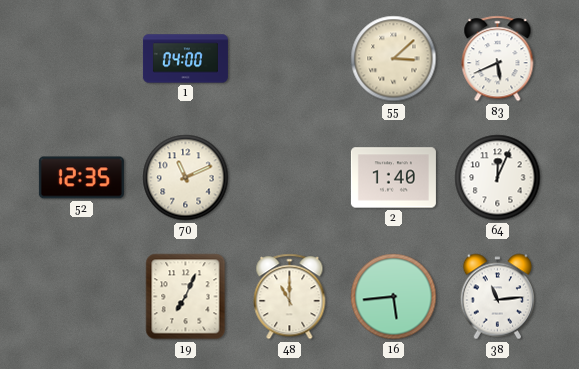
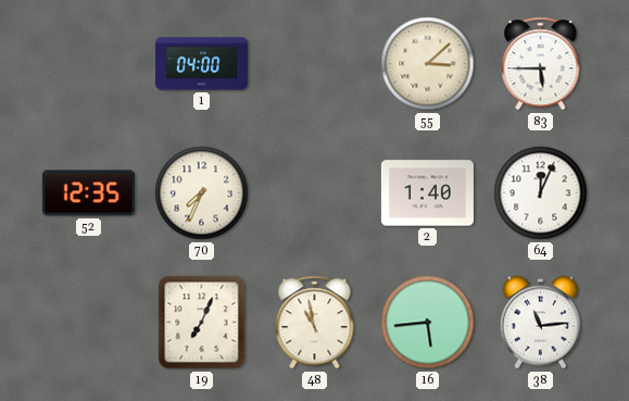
83: 5:41 -> 5:45
70: 11:11 -> 7:34
48: 11:00 -> 10:58
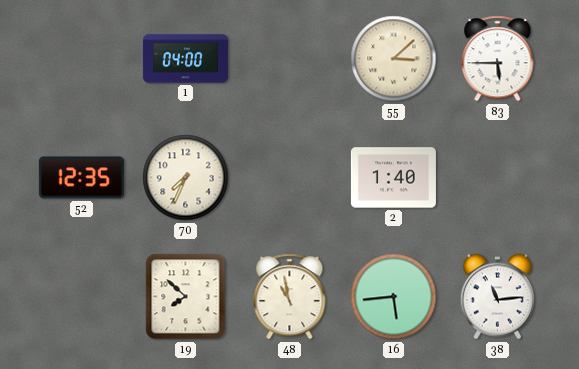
64: 12:04 -> none
19: 7:04 -> 7:52
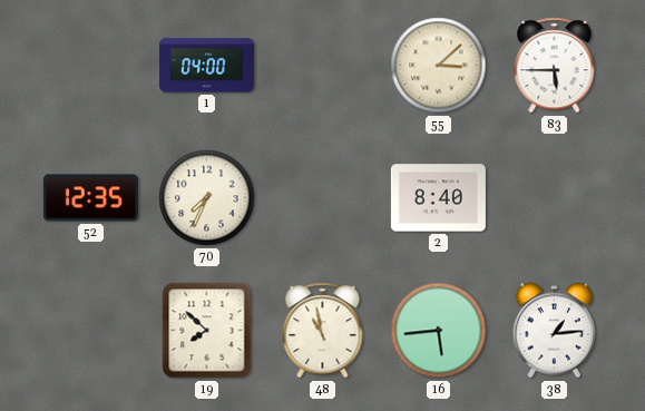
2: 1:40 -> 8:40
38: 11:14 -> 1:14
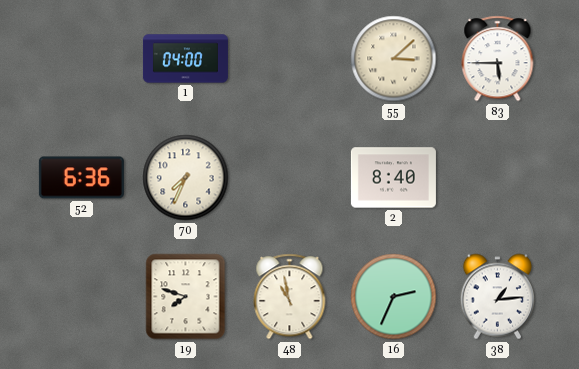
52: 12:35 -> 6:36
19: 7:52 -> 7:48
16: 5:44 -> 2:34
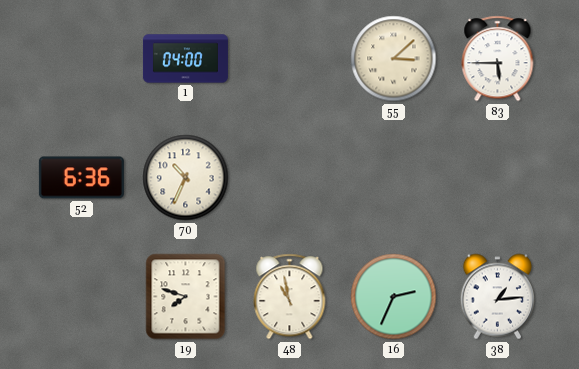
70: 7:34 -> 10:34
2: 8:40 -> none
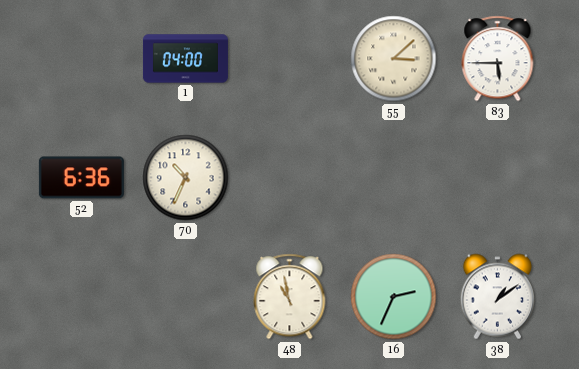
19: 7:48 -> none
38: 1:14 -> 1:09
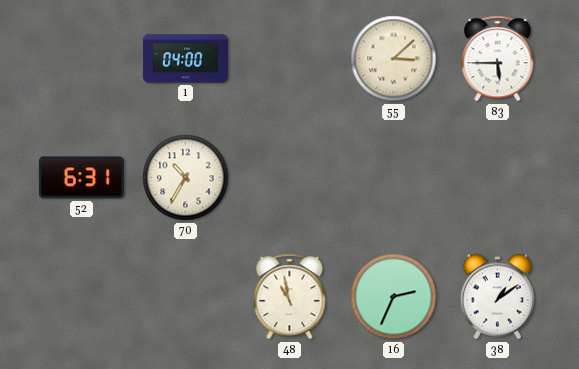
52: 6:36 -> 6:31
70: 10:34 -> 10:35
